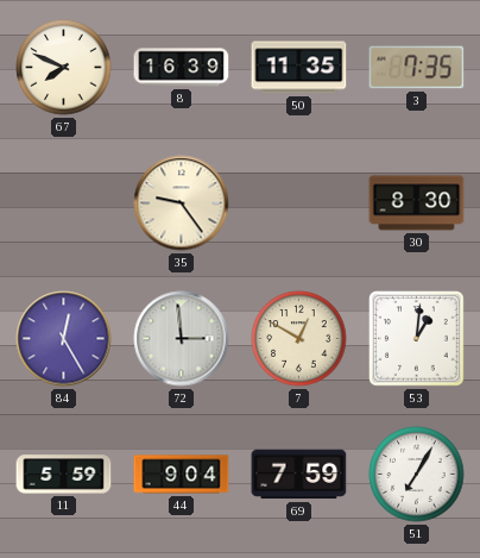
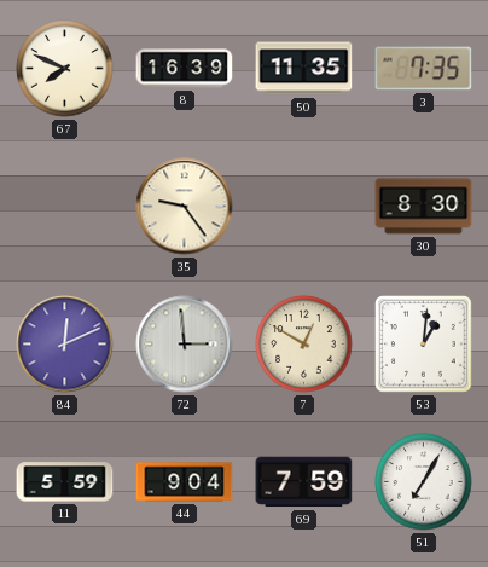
84: 12:25 -> 12:11
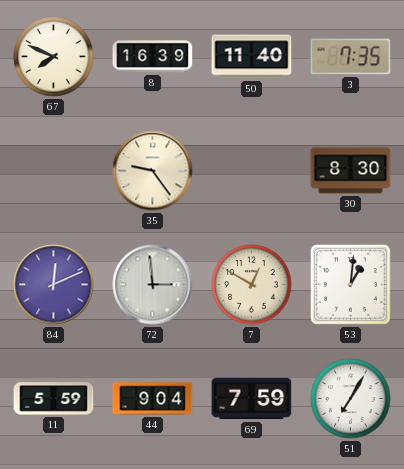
50: 11:35 -> 11:40
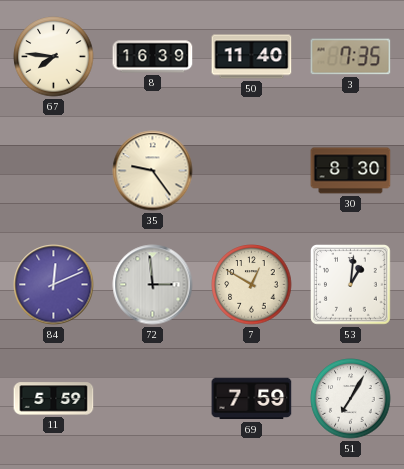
67: 7:49 -> 7:46
44: 9:04 -> none
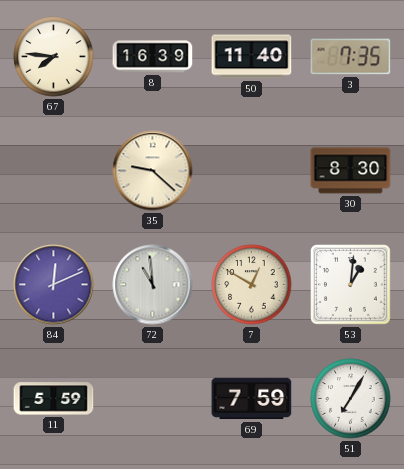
35: 9:24 -> 9:22
72: 2:59 -> 10:59
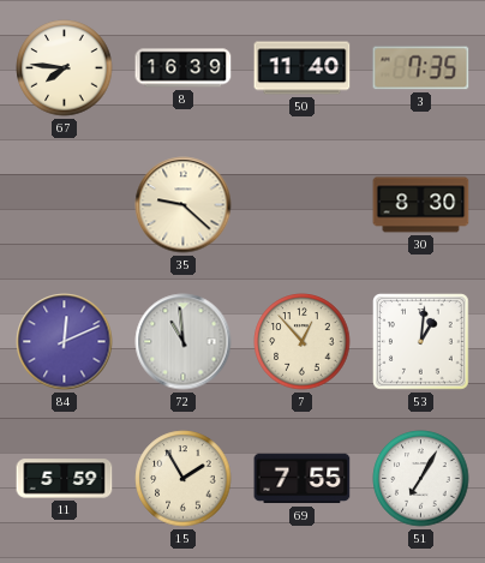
7: 12:50 -> 12:53
15: none -> 1:55
69: 7:59 -> 7:55
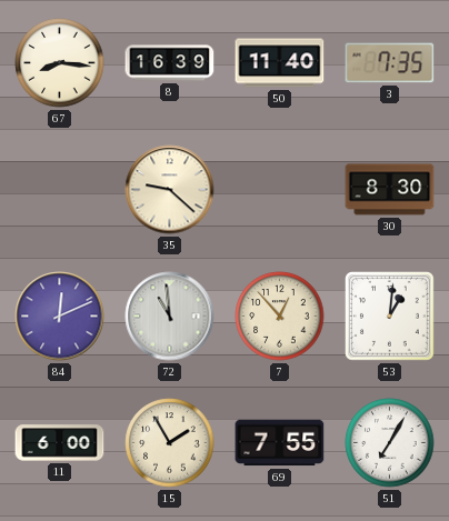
67: 7:46 -> 8:16
11: 5:59 -> 6:00
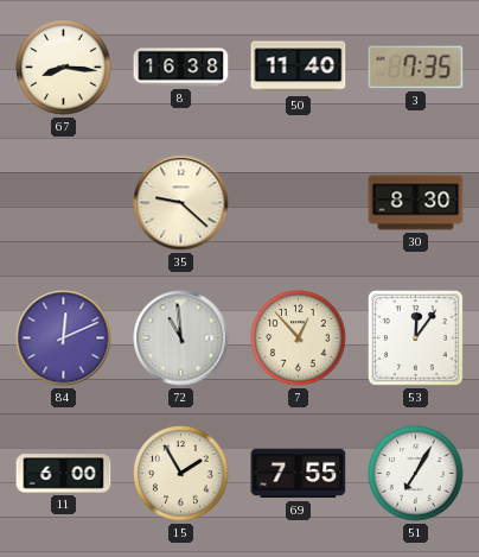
8: 16:39 -> 16:38
53: 1:01 -> 12:06
